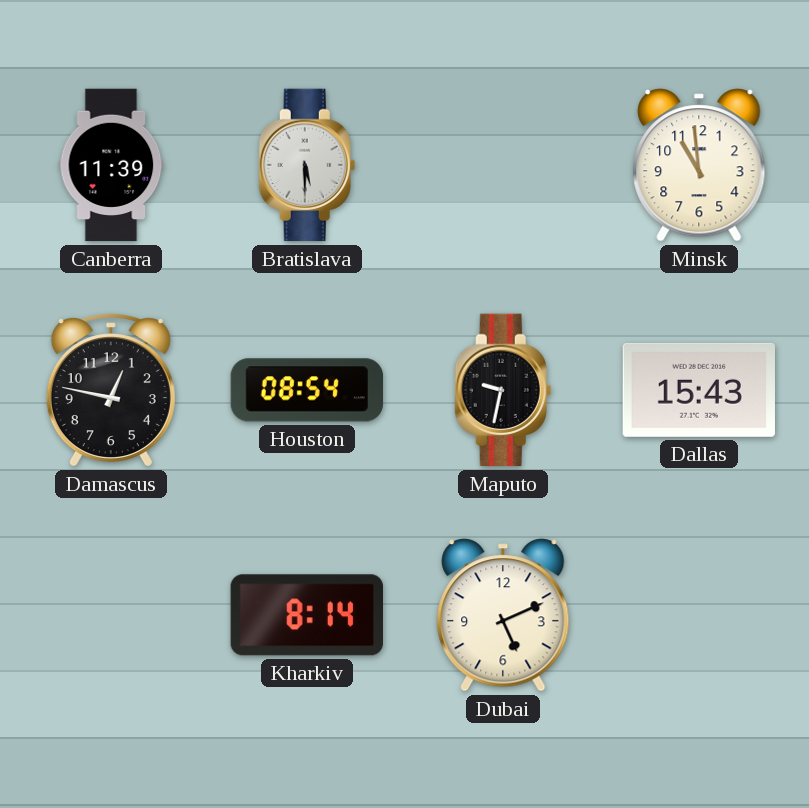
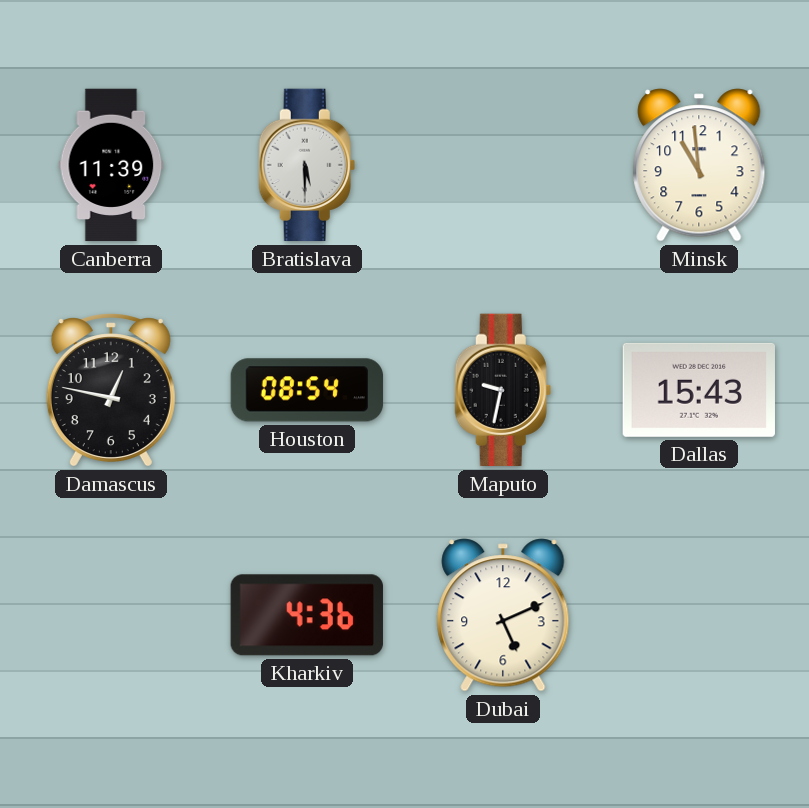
Kharkiv: 8:14 -> 4:36
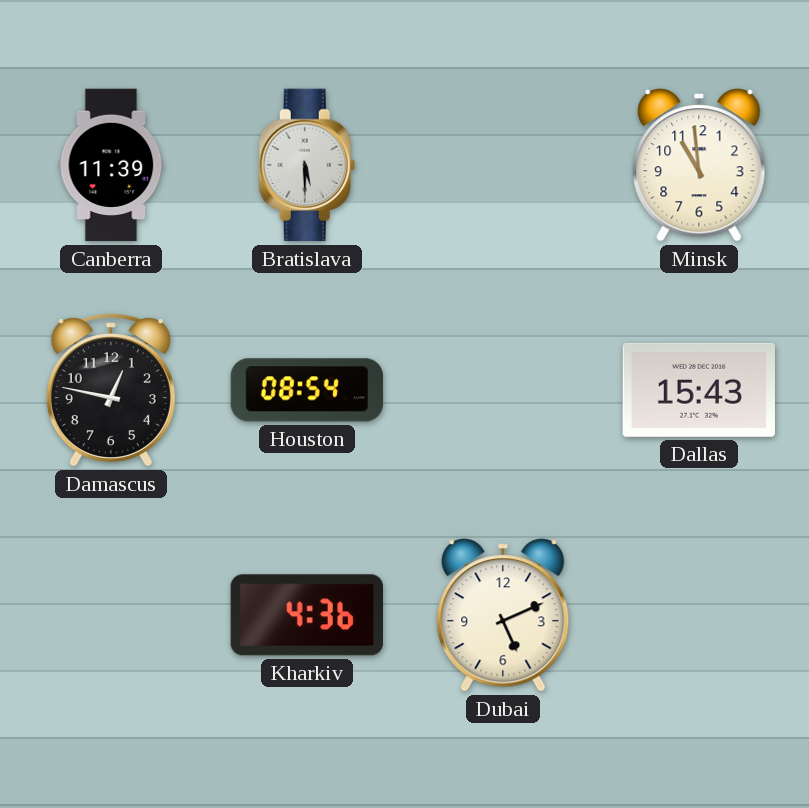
Maputo: 9:32 -> none
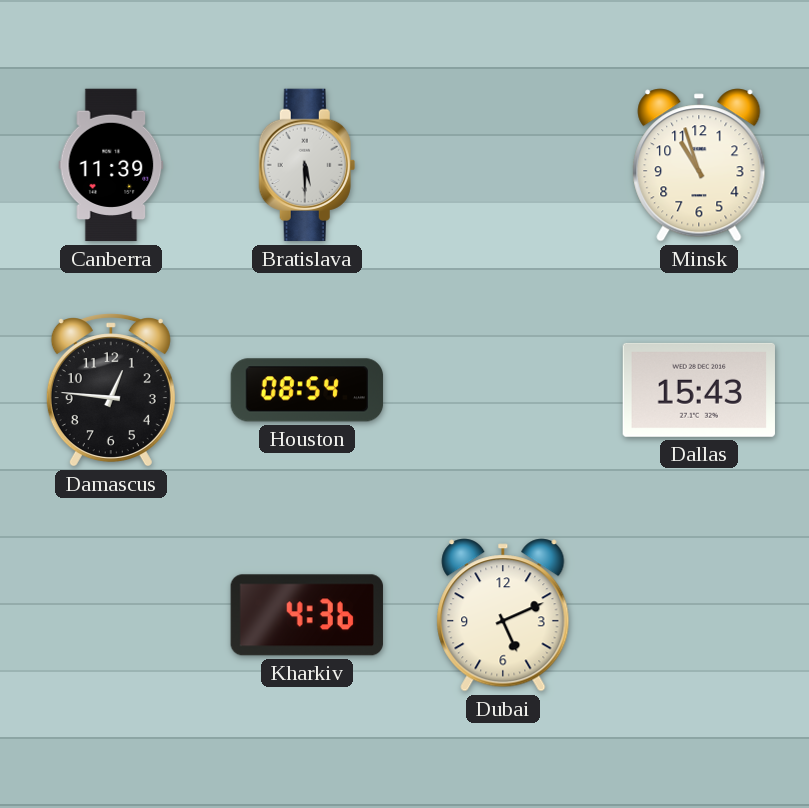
Minsk: 10:59 -> 10:57
Damascus: 12:47 -> 12:46
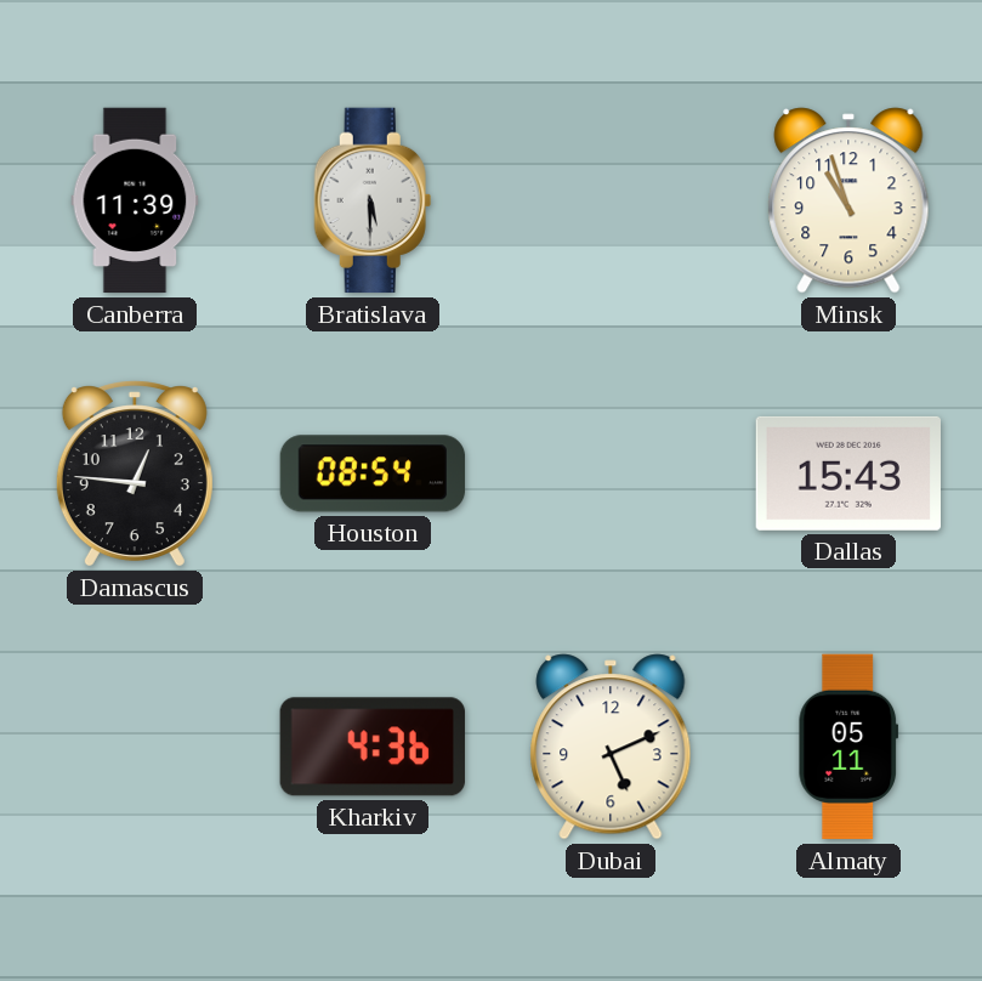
Almaty: none -> 05:11
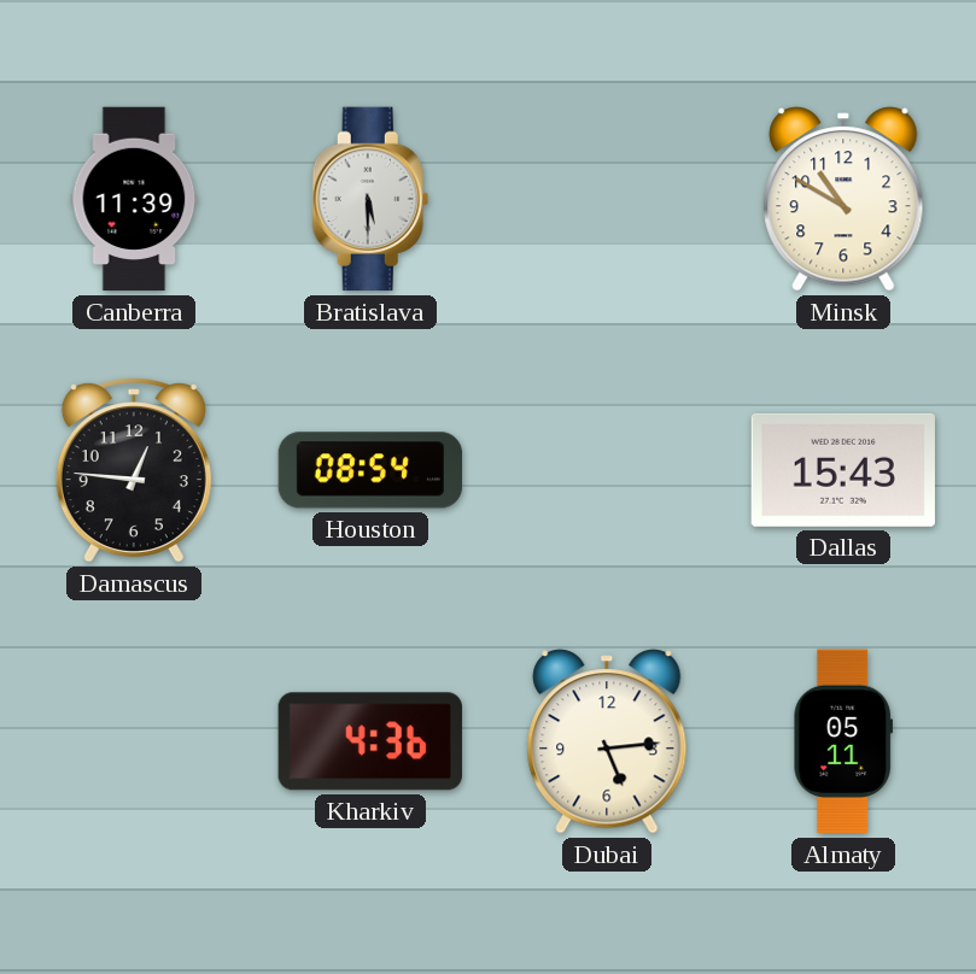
Minsk: 10:57 -> 10:50
Dubai: 5:11 -> 5:14
